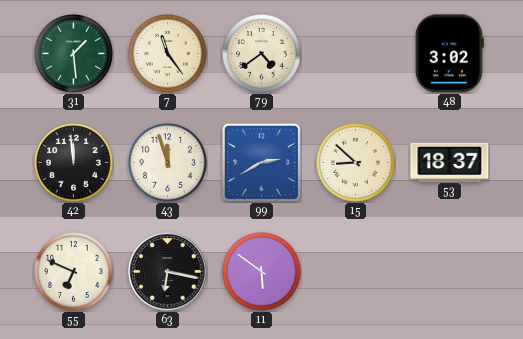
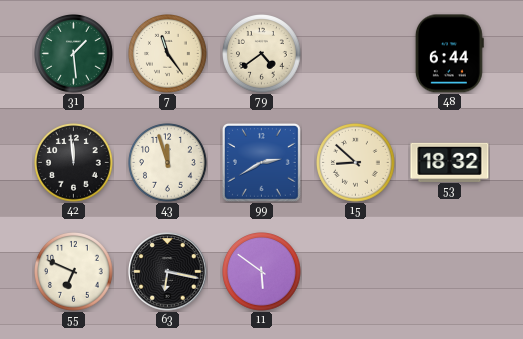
48: 3:02 -> 6:44
53: 18:37 -> 18:32
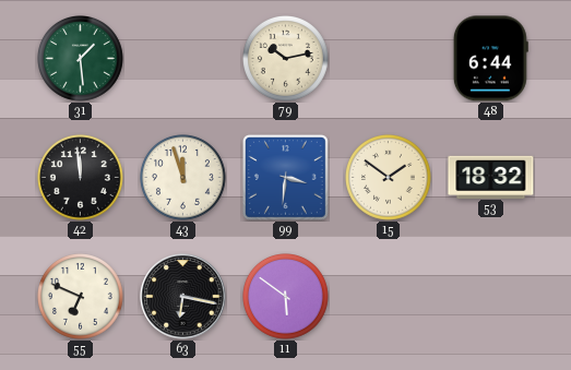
7: 11:24 -> none
79: 4:39 -> 10:13
99: 2:40 -> 3:31
15: 8:52 -> 1:51
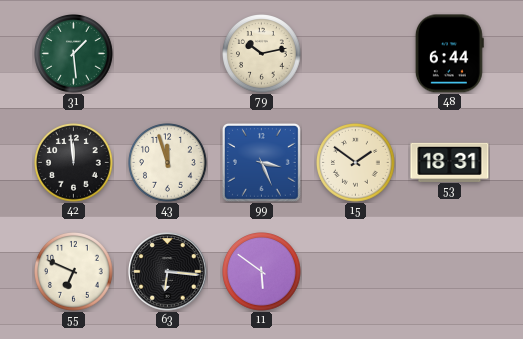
99: 3:31 -> 3:26
53: 18:32 -> 18:31
63: 6:17 -> 6:16
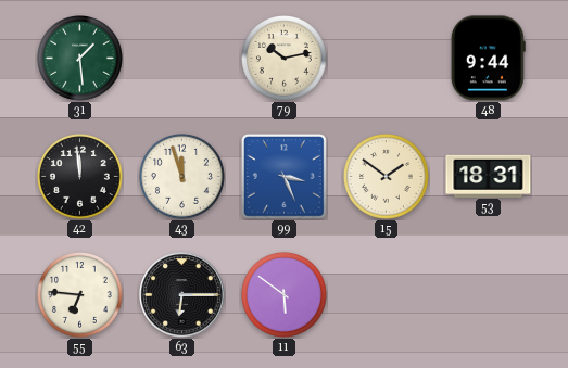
48: 6:44 -> 9:44
55: 6:49 -> 6:46
63: 6:16 -> 6:15
